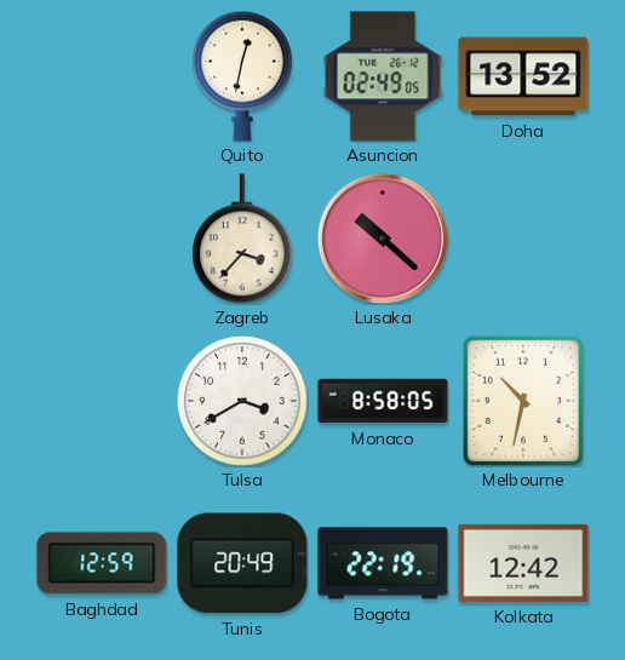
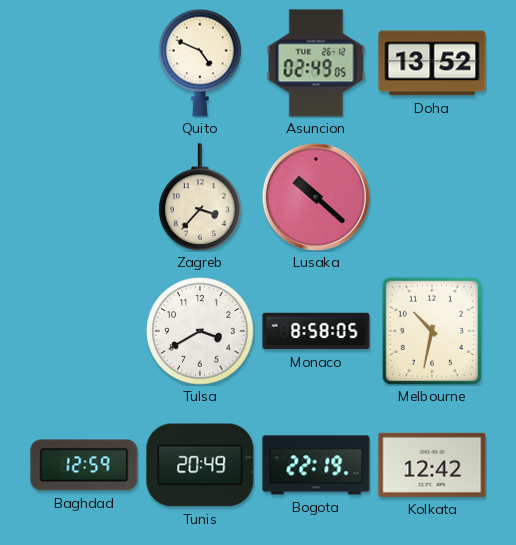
Quito: 12:32 -> 4:49
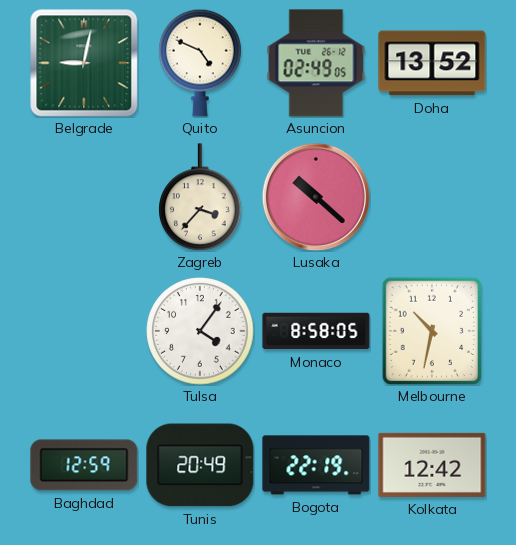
Belgrade: none -> 9:02
Tulsa: 3:40 -> 4:06
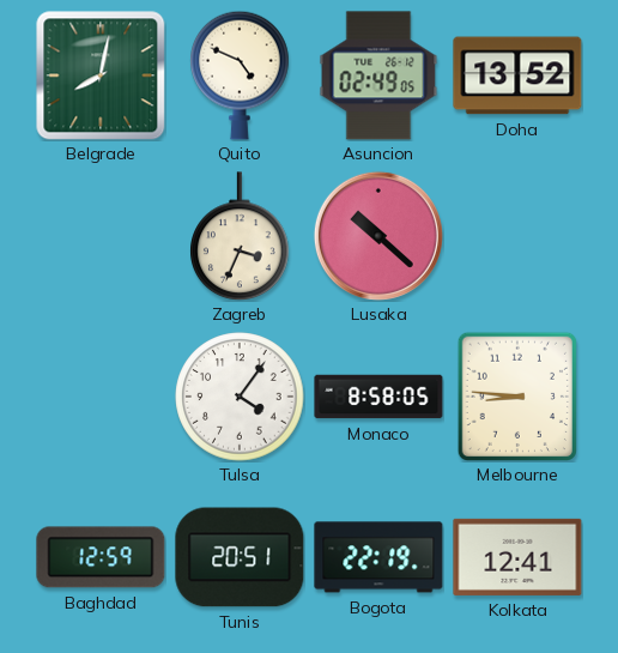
Belgrade: 9:02 -> 8:02
Zagreb: 3:37 -> 3:34
Melbourne: 10:32 -> 8:46
Tunis: 20:49 -> 20:51
Kolkata: 12:42 -> 12:41
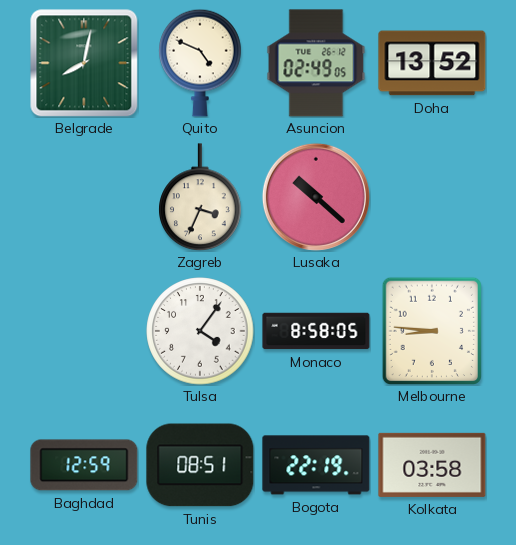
Tunis: 20:51 -> 08:51
Kolkata: 12:41 -> 03:58
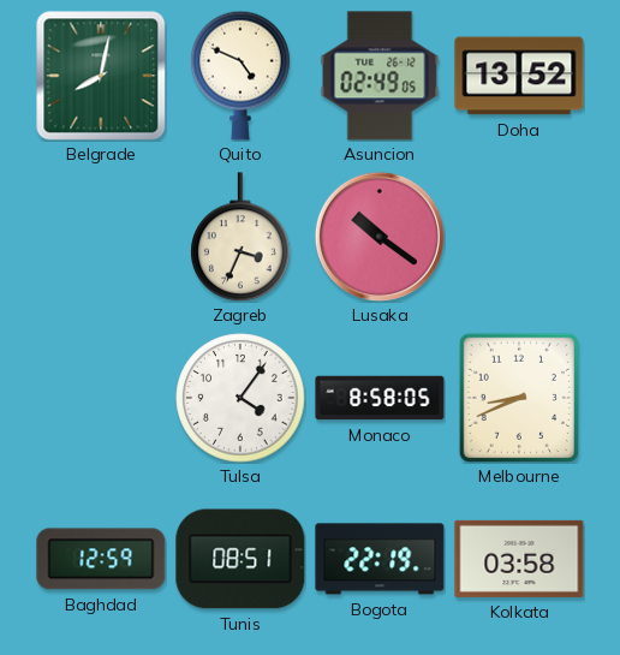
Lusaka: 10:22 -> 10:21
Melbourne: 8:46 -> 8:41
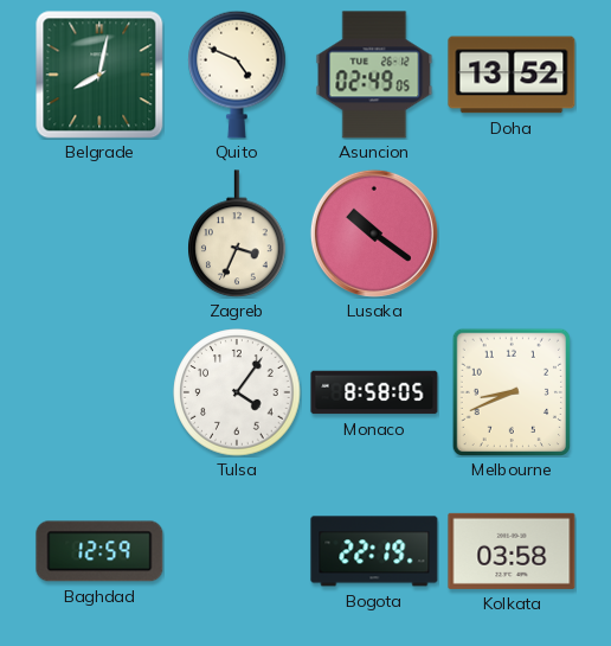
Tunis: 08:51 -> none
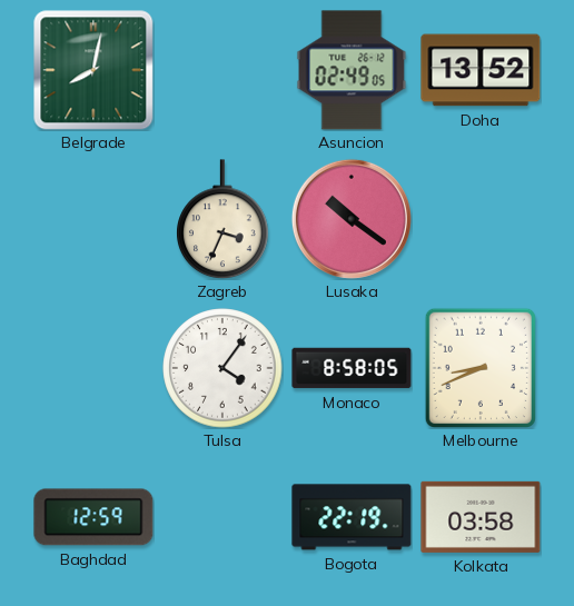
Quito: 4:49 -> none
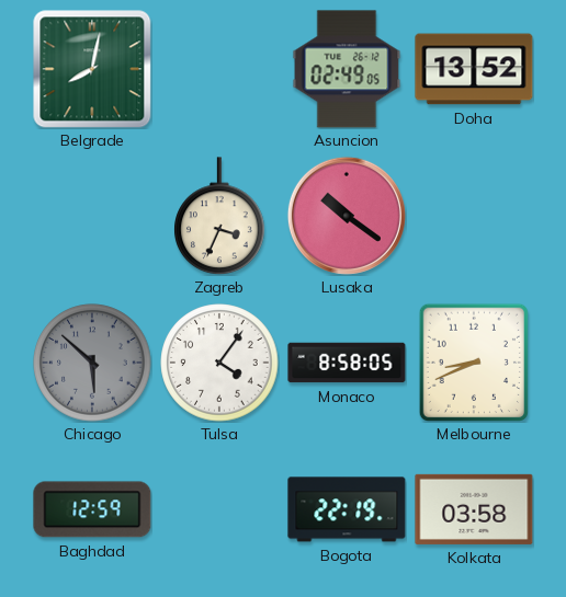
Chicago: none -> 5:52
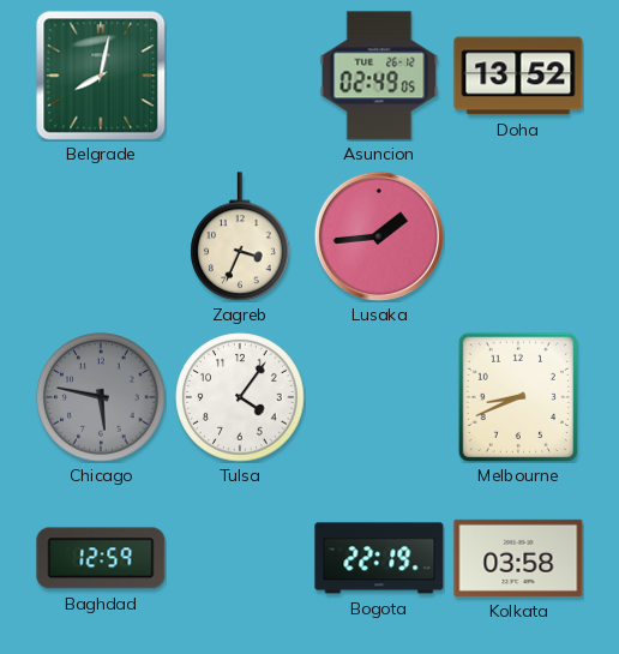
Lusaka: 10:21 -> 1:44
Chicago: 5:52 -> 5:47
Monaco: 8:58 -> none
